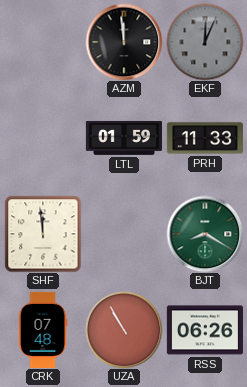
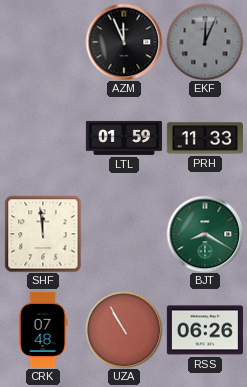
AZM: 11:59 -> 11:56
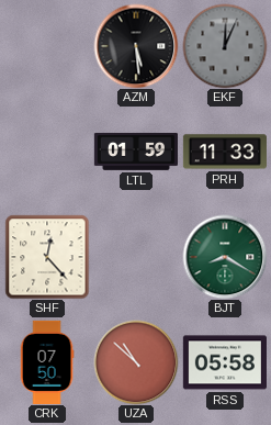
AZM: 11:56 -> 5:29
SHF: 11:59 -> 12:23
CRK: 07:48 -> 07:50
UZA: 10:55 -> 10:52
RSS: 06:26 -> 05:58
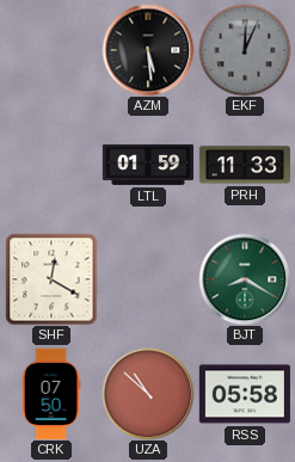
SHF: 12:23 -> 12:20
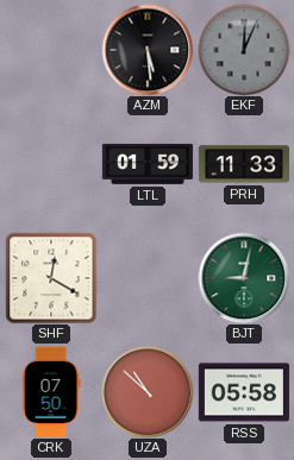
BJT: 8:20 -> 9:02
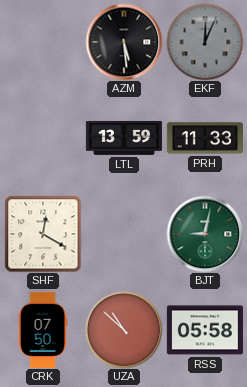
LTL: 01:59 -> 13:59
